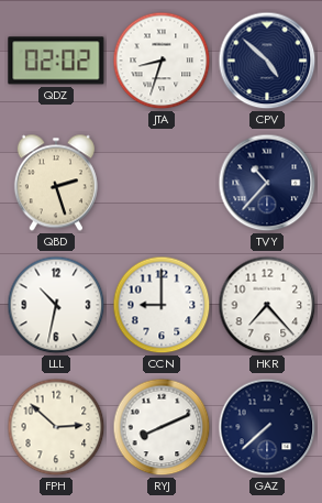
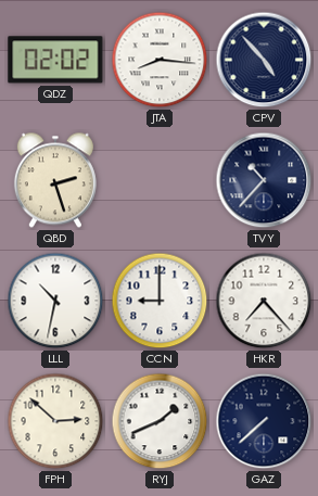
JTA: 8:33 -> 8:16
CPV: 4:52 -> 4:53
RYJ: 8:11 -> 1:41
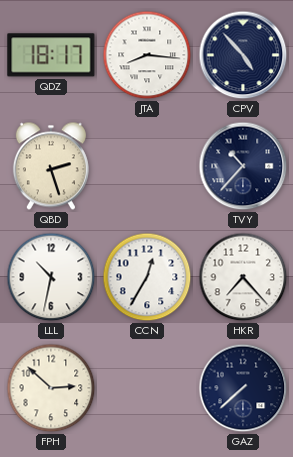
QDZ: 02:02 -> 18:17
CCN: 9:00 -> 12:35
RYJ: 1:41 -> none
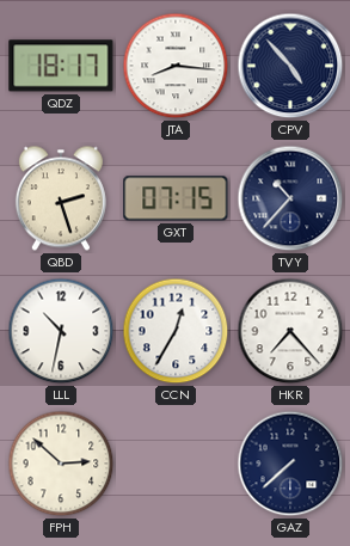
GXT: none -> 07:15
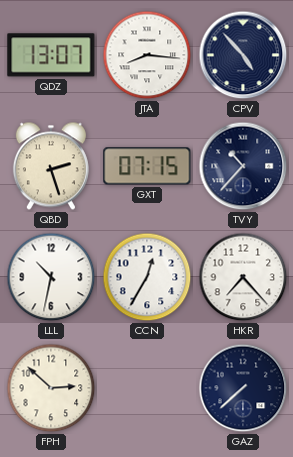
QDZ: 18:17 -> 13:07
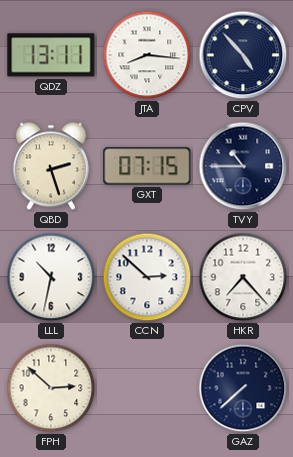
QDZ: 13:07 -> 13:11
TVY: 10:37 -> 10:45
CCN: 12:35 -> 2:52
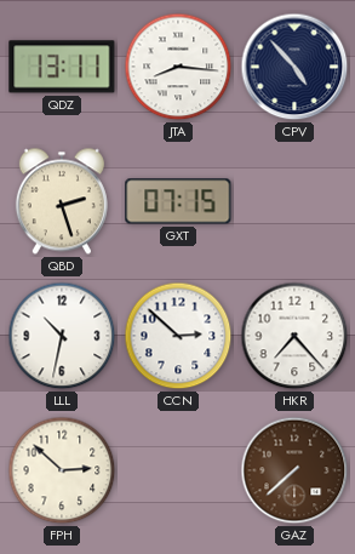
TVY: 10:45 -> none
GAZ dial: navy -> brown
